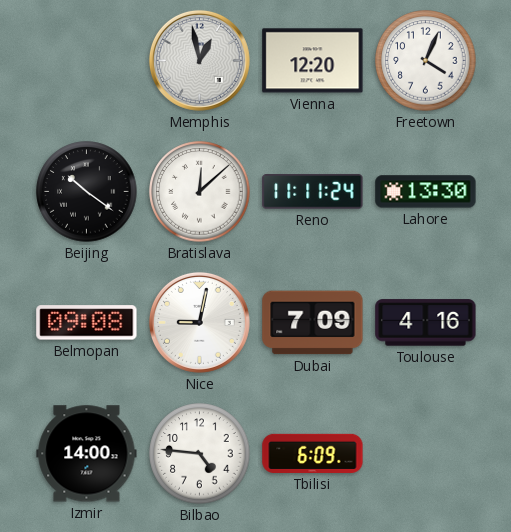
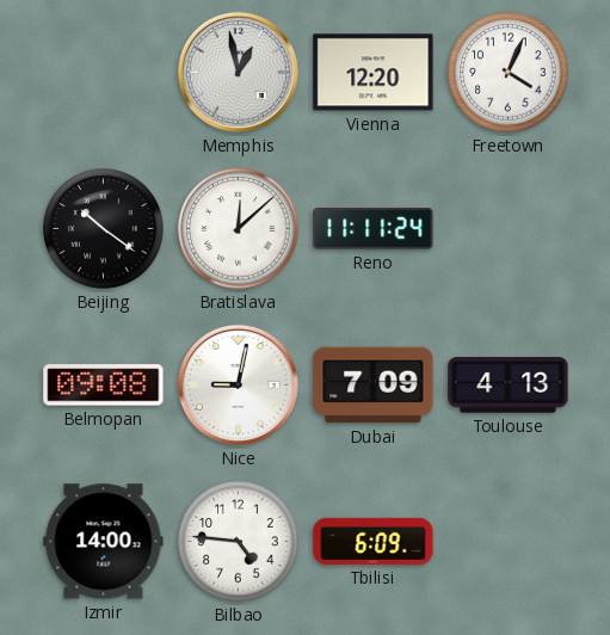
Lahore: 13:30 -> none
Toulouse: 4:16 -> 4:13
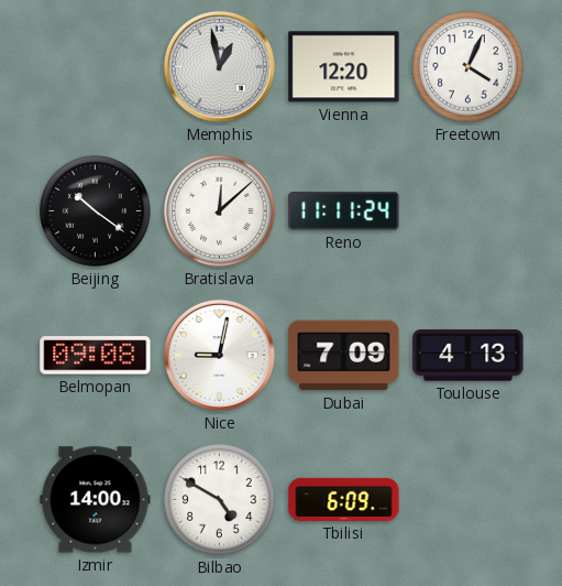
Bilbao: 4:46 -> 4:50
